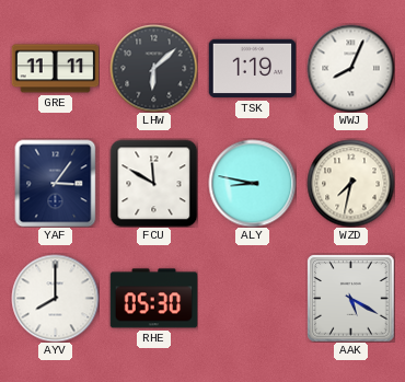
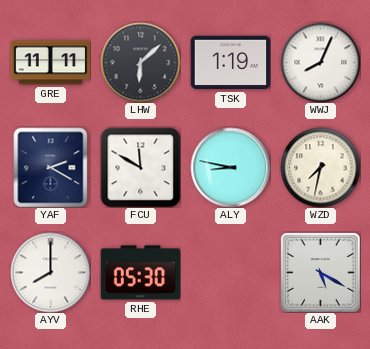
YAF: 3:06 -> 2:20
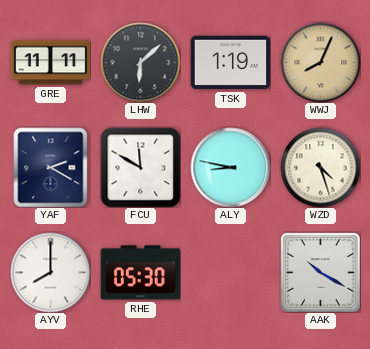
WWJ dial: white -> champagne
WZD: 7:32 -> 4:27
AAK: 5:20 -> 10:20
